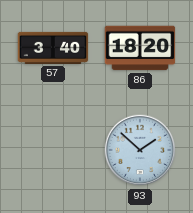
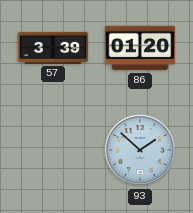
57: 3:40 -> 3:39
86: 18:20 -> 01:20
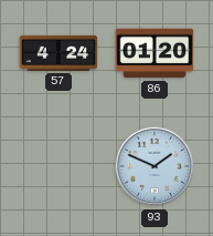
57: 3:39 -> 4:24
93: 1:52 -> 1:49
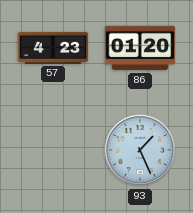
57: 4:24 -> 4:23
93: 1:49 -> 1:26
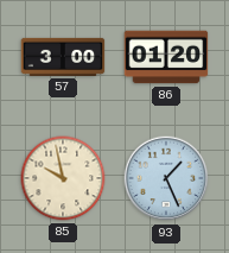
57: 4:23 -> 3:00
85: none -> 9:58
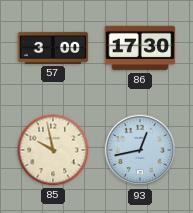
86: 01:20 -> 17:30
93: 1:26 -> 12:43
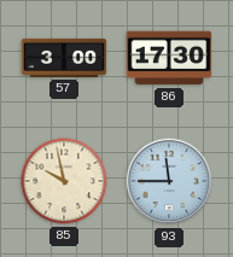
93: 12:43 -> 11:45
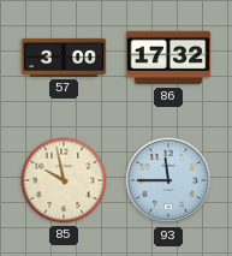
86: 17:30 -> 17:32
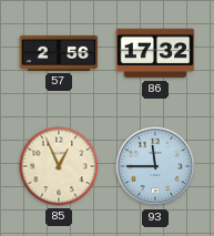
57: 3:00 -> 2:56
85: 9:58 -> 12:56
